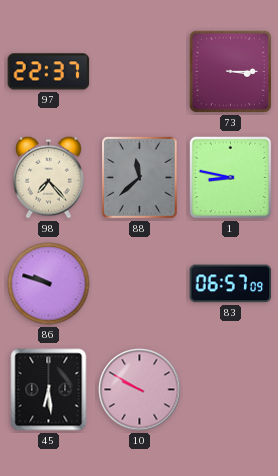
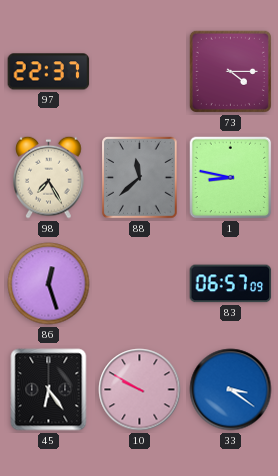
73: 3:15 -> 4:15
98: 7:23 -> 7:25
86: 9:48 -> 12:27
45: 6:29 -> 6:24
33: none -> 3:21
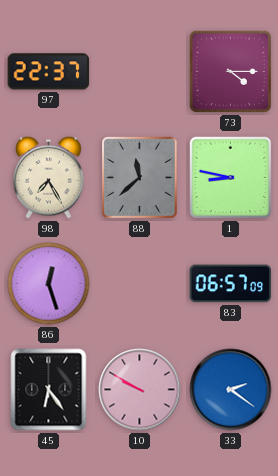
33: 3:21 -> 2:21
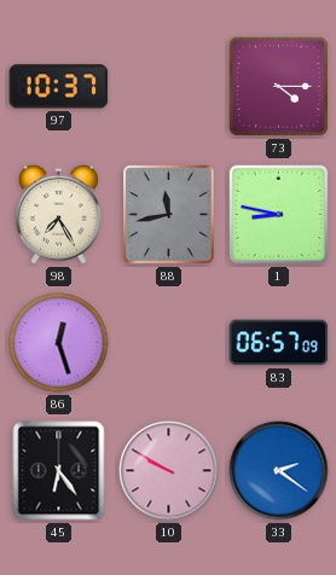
97: 22:37 -> 10:37
88: 11:38 -> 11:43
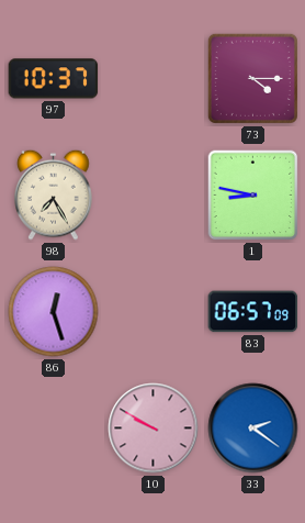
88: 11:43 -> none
45: 6:24 -> none
